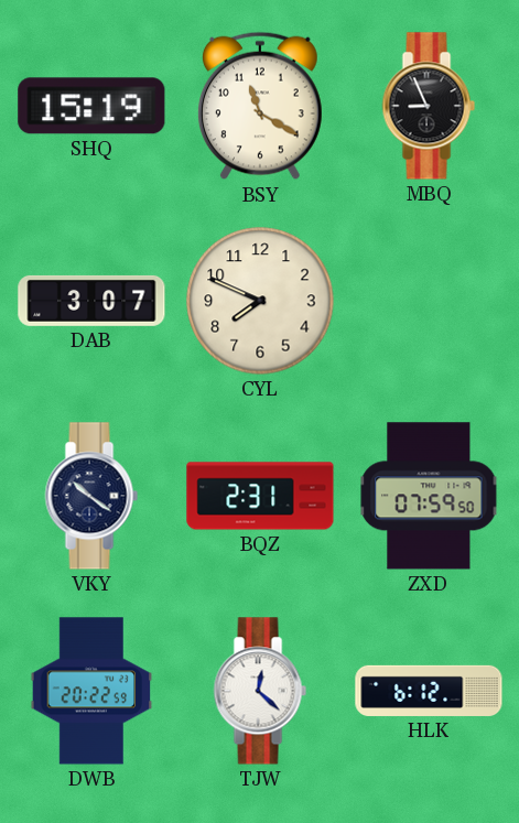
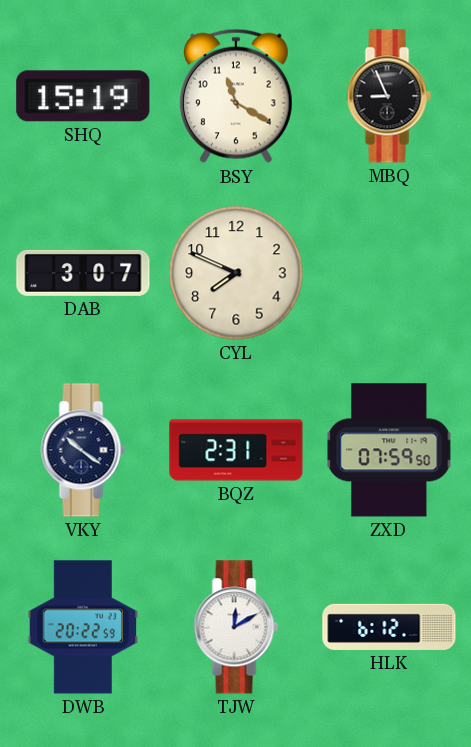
TJW: 12:22 -> 12:10
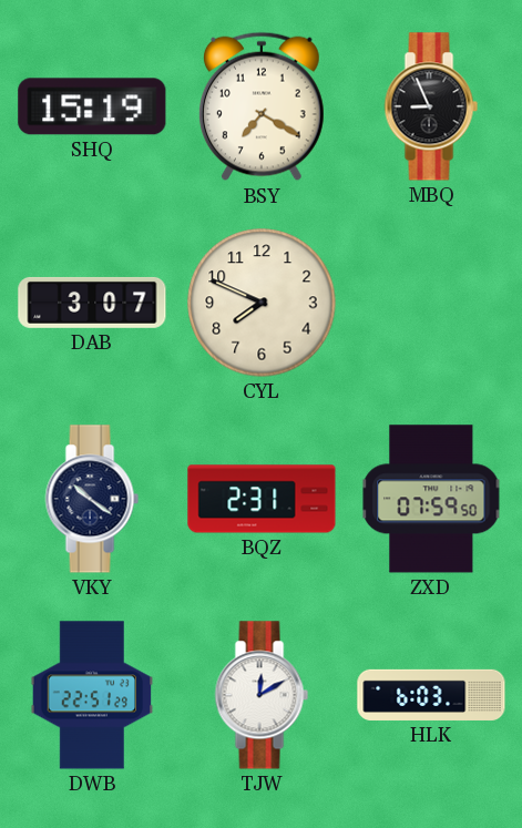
BSY: 11:20 -> 7:20
DWB: 20:22 -> 22:51
HLK: 6:12 -> 6:03
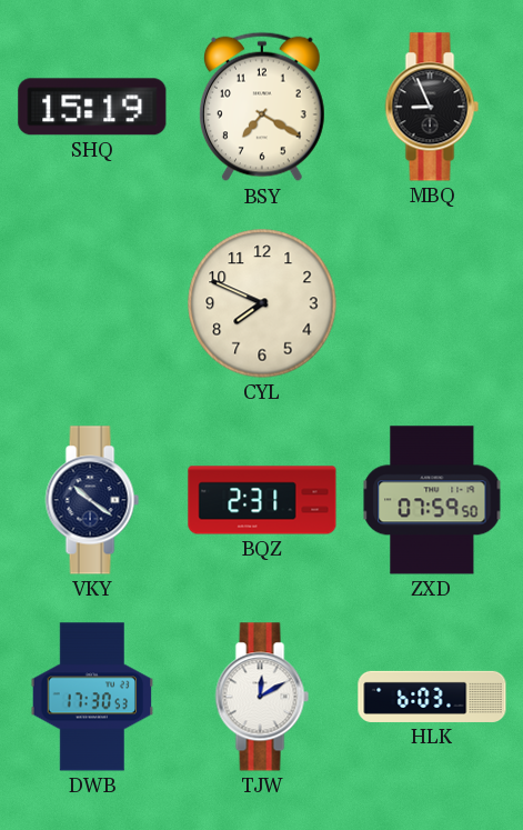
DAB: 3:07 -> none
DWB: 22:51 -> 17:30
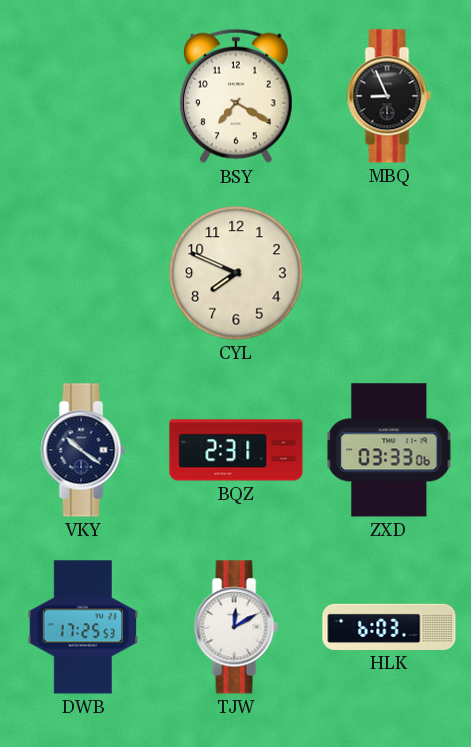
SHQ: 15:19 -> none
ZXD: 07:59 -> 03:33
DWB: 17:30 -> 17:25
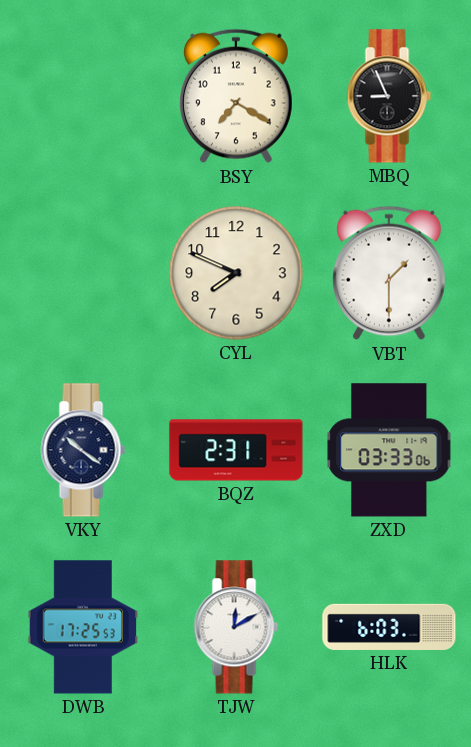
VBT: none -> 1:30
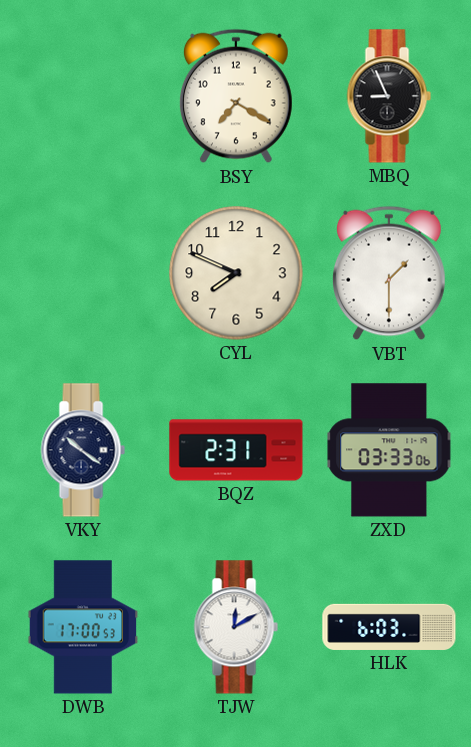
DWB: 17:25 -> 17:00
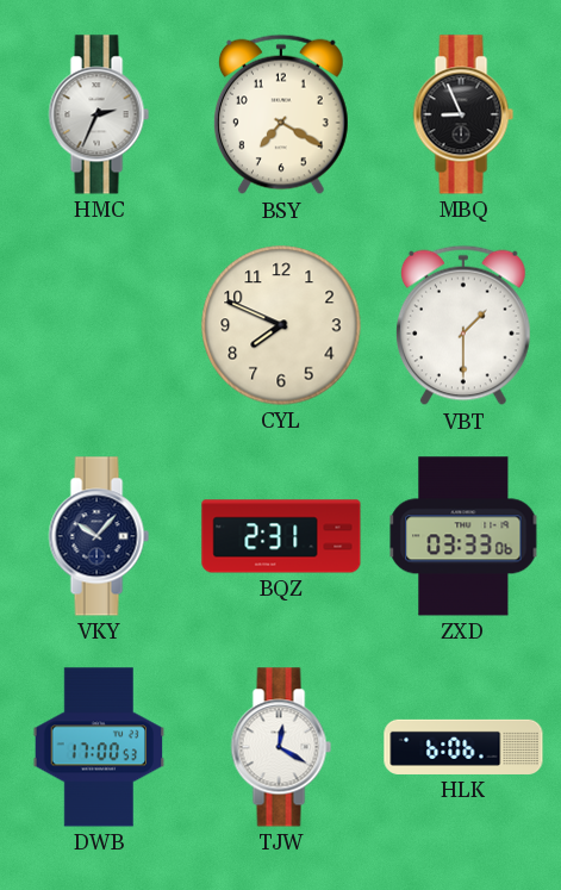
HMC: none -> 2:34
VKY: 10:21 -> 10:07
TJW: 12:10 -> 12:20
HLK: 6:03 -> 6:06
